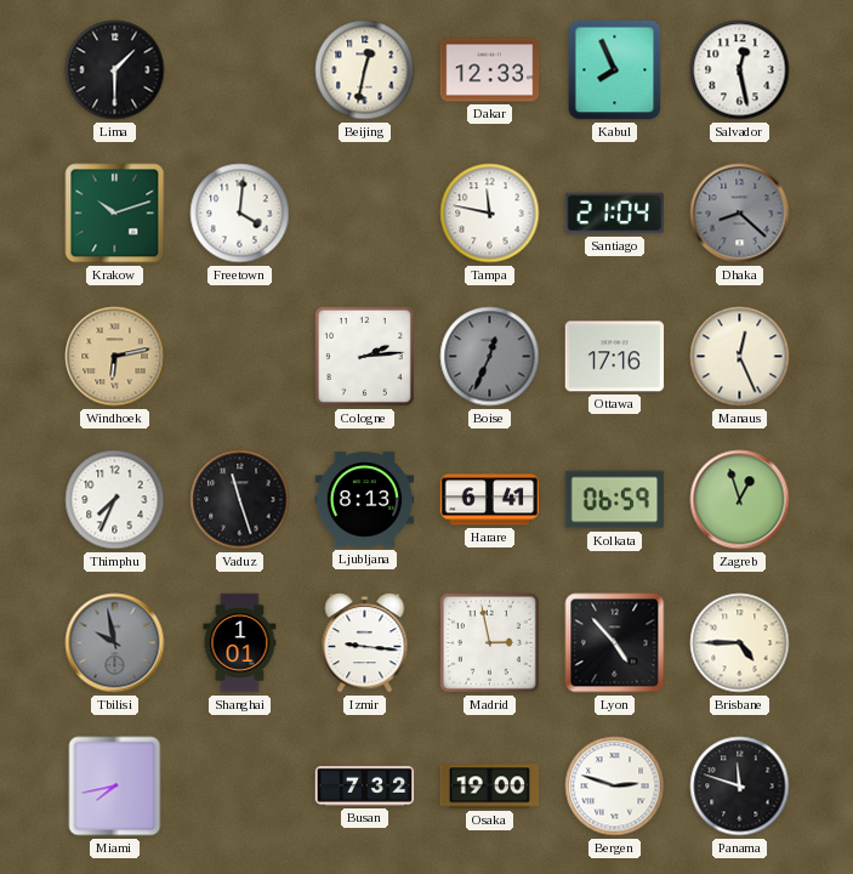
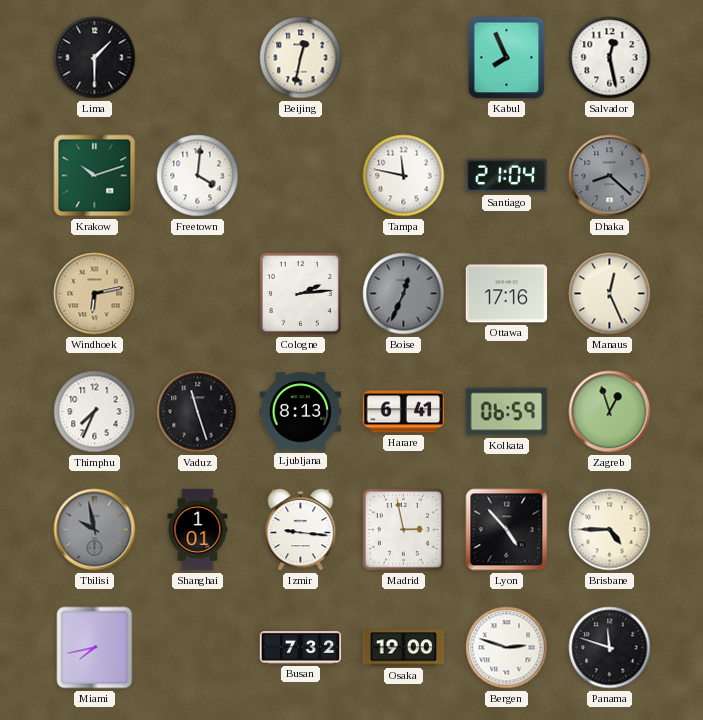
Dakar: 12:33 -> none
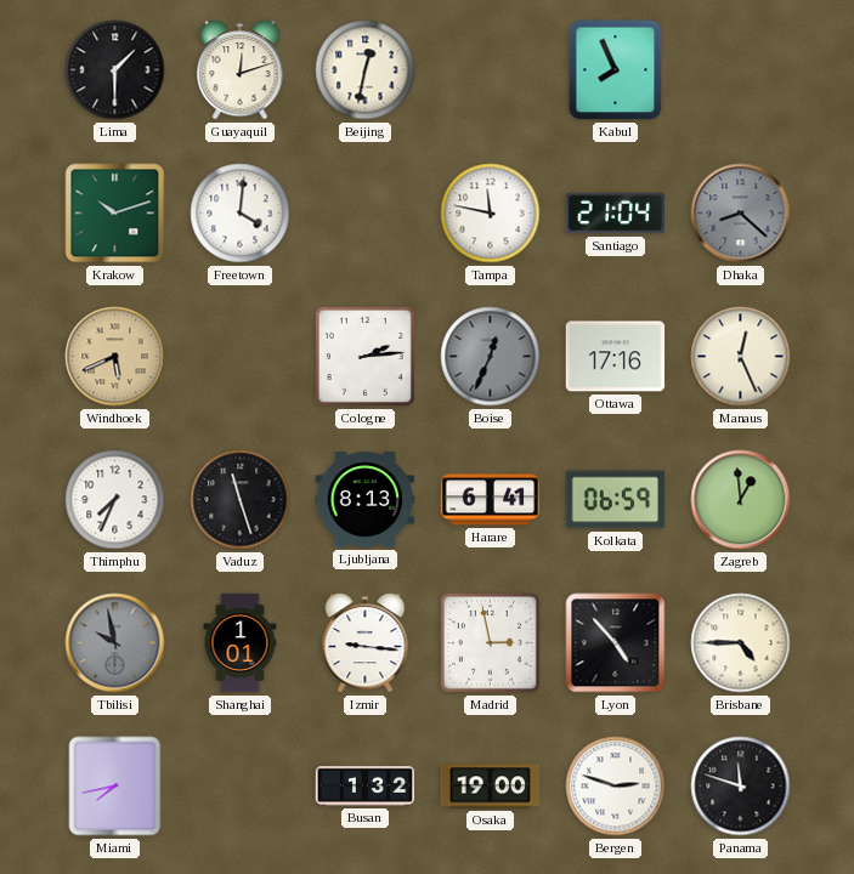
Guayaquil: none -> 12:12
Salvador: 12:28 -> none
Windhoek: 6:13 -> 5:41
Zagreb: 12:57 -> 12:59
Busan: 7:32 -> 1:32
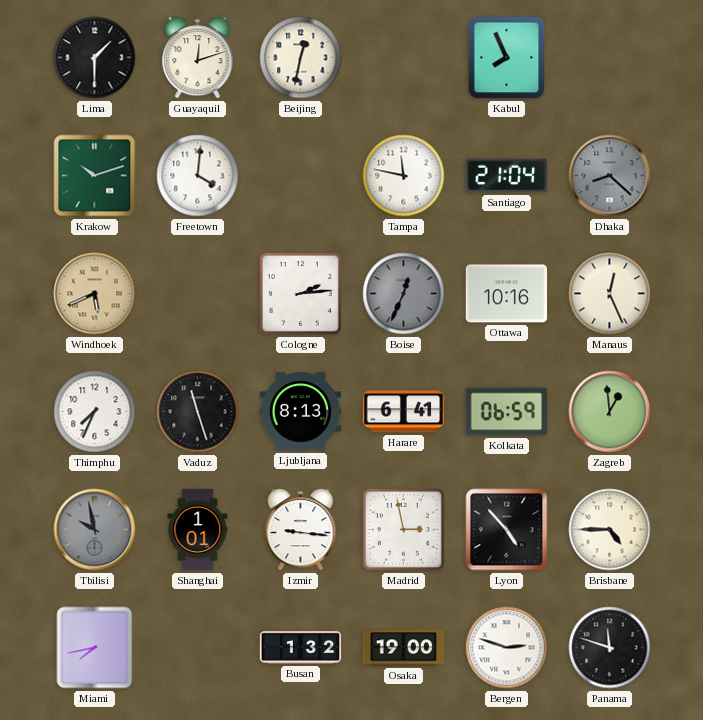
Ottawa: 17:16 -> 10:16
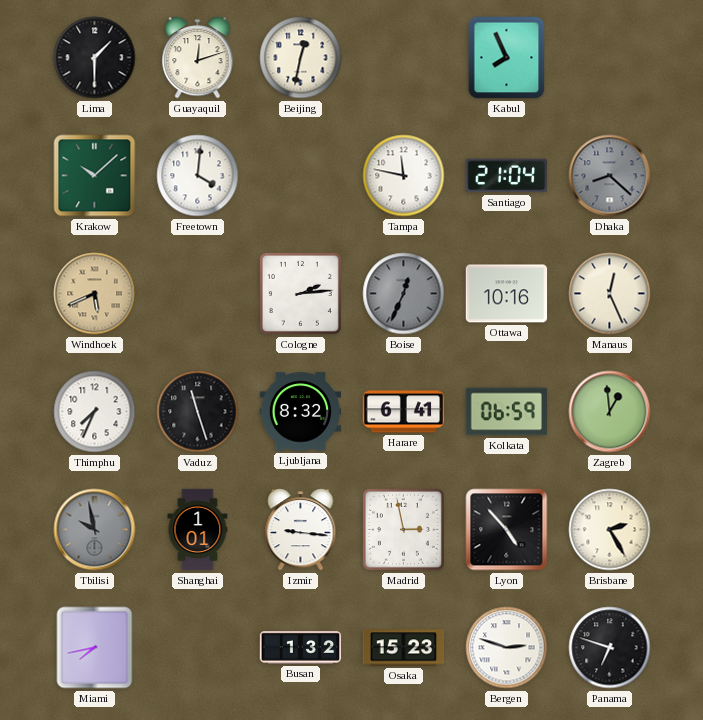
Krakow: 10:12 -> 10:08
Ljubljana: 8:13 -> 8:32
Brisbane: 4:45 -> 2:25
Osaka: 19:00 -> 15:23
Panama: 11:48 -> 6:48
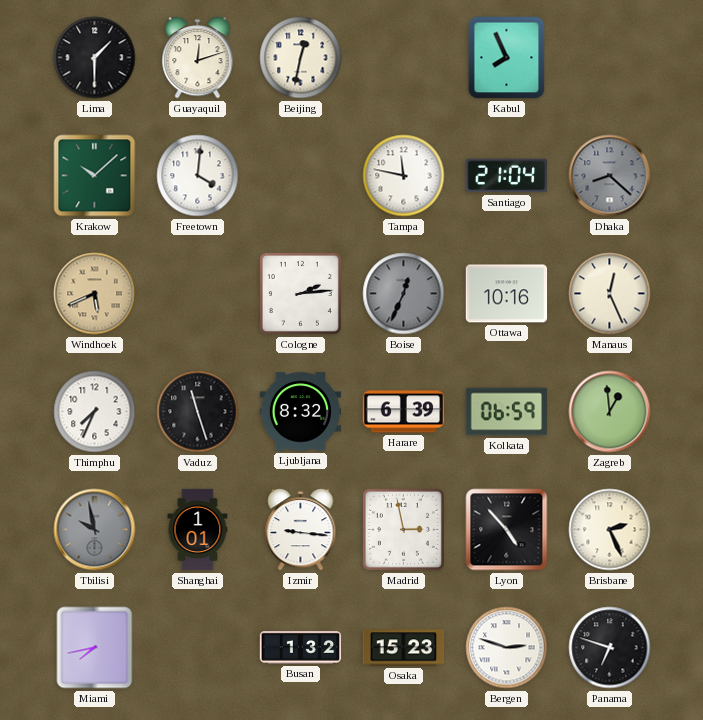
Harare: 6:41 -> 6:39
Brisbane: 2:25 -> 2:26
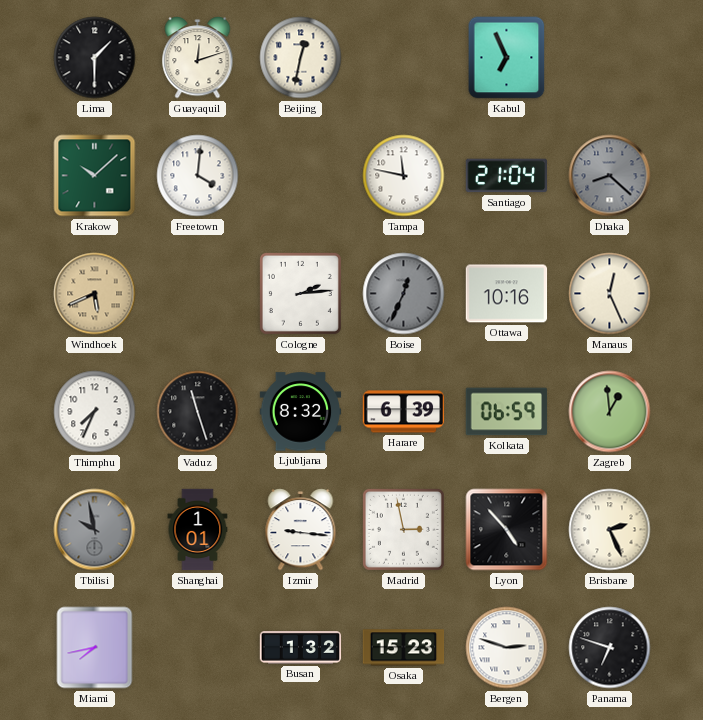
Kabul: 7:56 -> 6:56
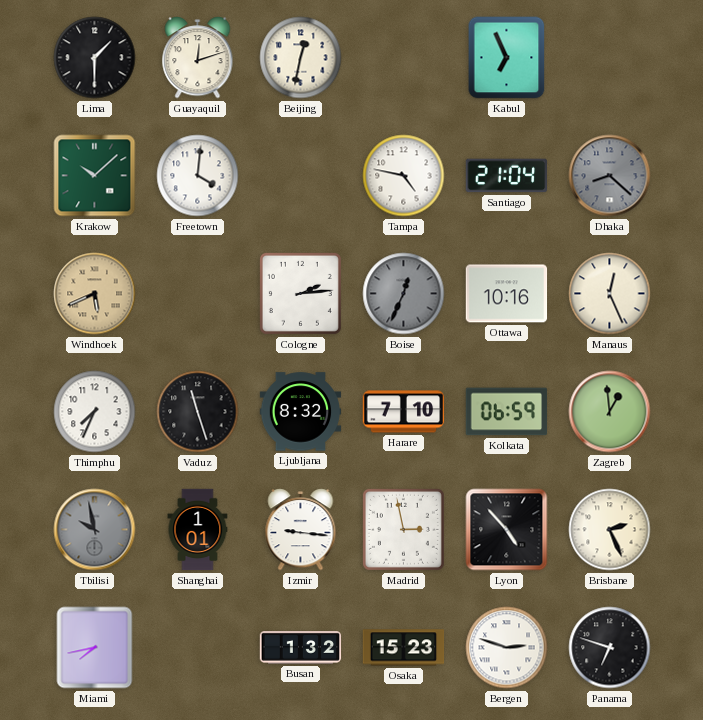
Tampa: 11:47 -> 4:47
Harare: 6:39 -> 7:10
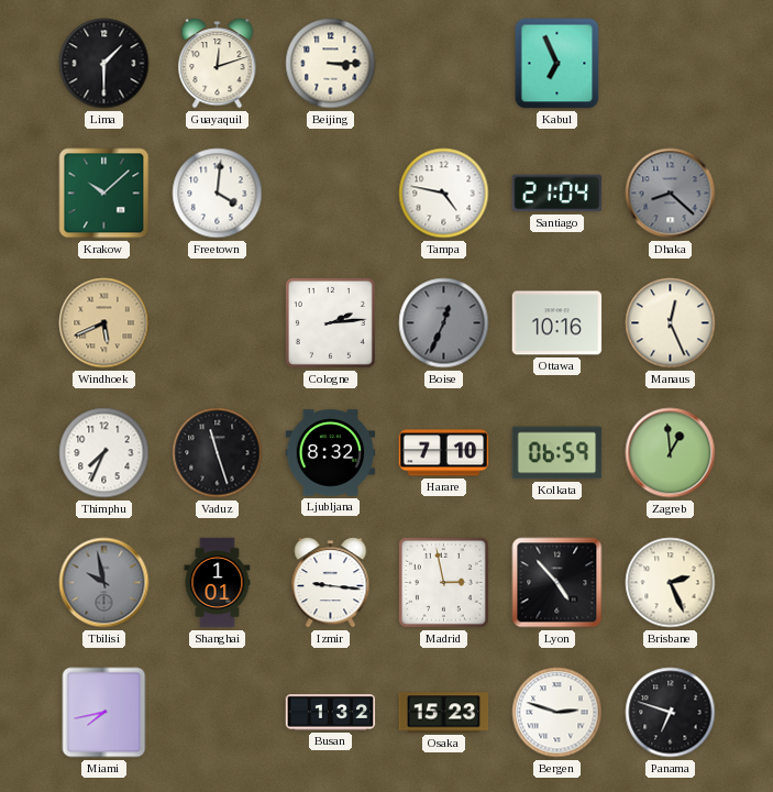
Beijing: 12:32 -> 3:15
